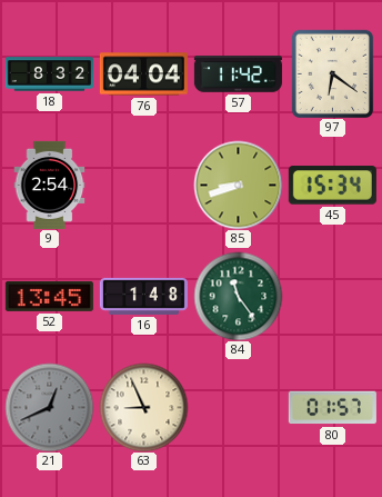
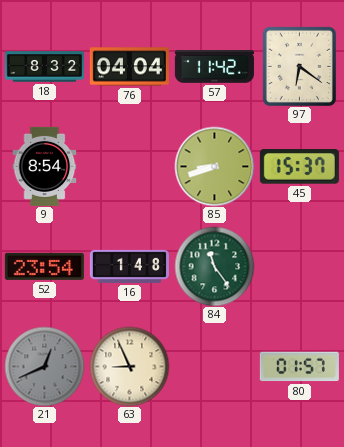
9: 2:54 -> 8:54
45: 15:34 -> 15:37
52: 13:45 -> 23:54
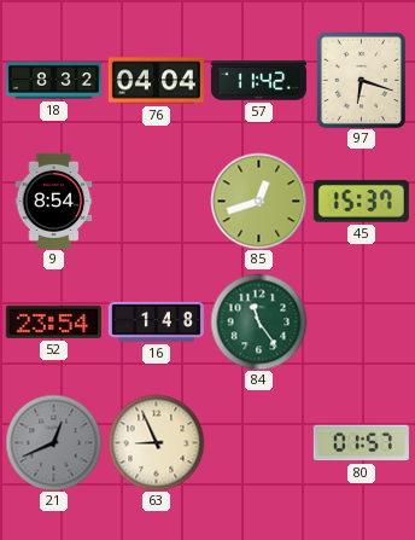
97: 6:21 -> 6:18
85: 8:42 -> 12:42
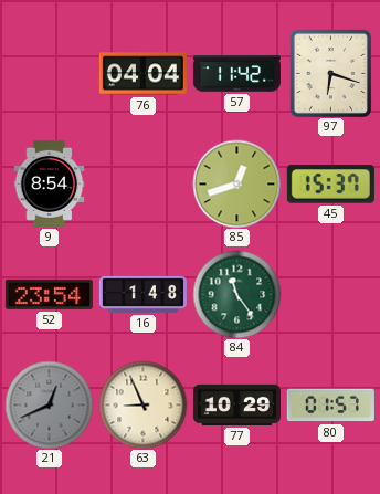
18: 8:32 -> none
77: none -> 10:29
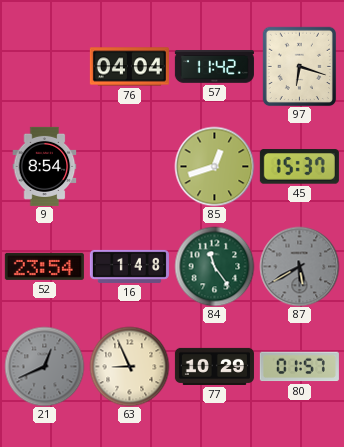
87: none -> 5:40
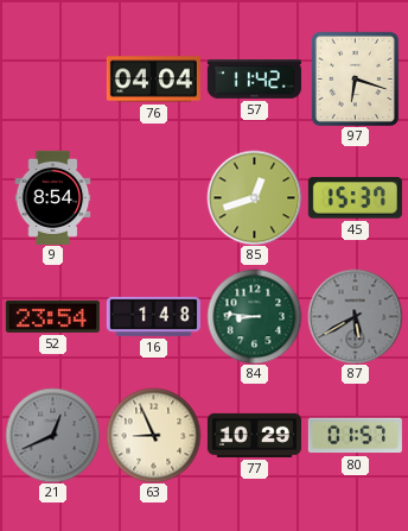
84: 11:24 -> 8:46
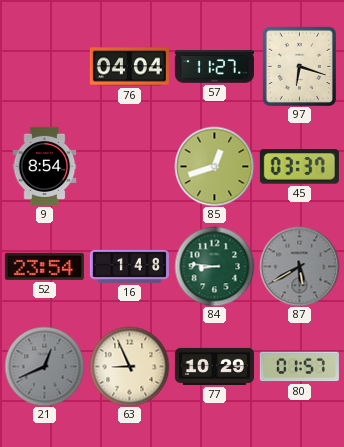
57: 11:42 -> 11:27
45: 15:37 -> 03:37
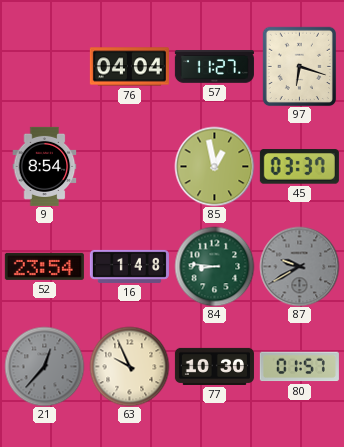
85: 12:42 -> 12:58
87: 5:40 -> 9:40
21: 12:41 -> 12:37
63: 8:56 -> 9:56
77: 10:29 -> 10:30
